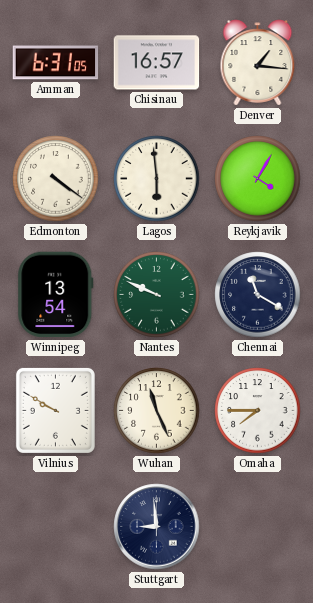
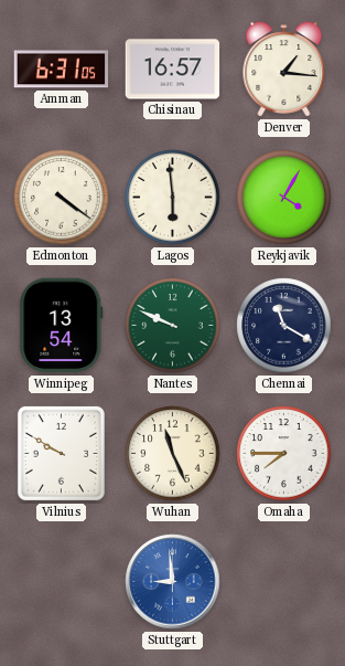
Stuttgart dial: navy -> blue
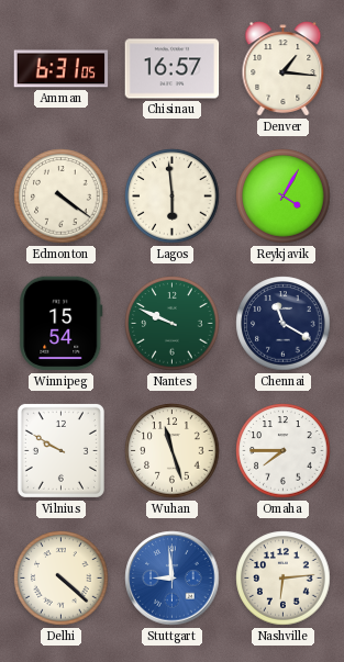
Winnipeg: 13:54 -> 15:54
Wuhan: 11:26 -> 11:27
Delhi: none -> 4:22
Nashville: none -> 6:14
